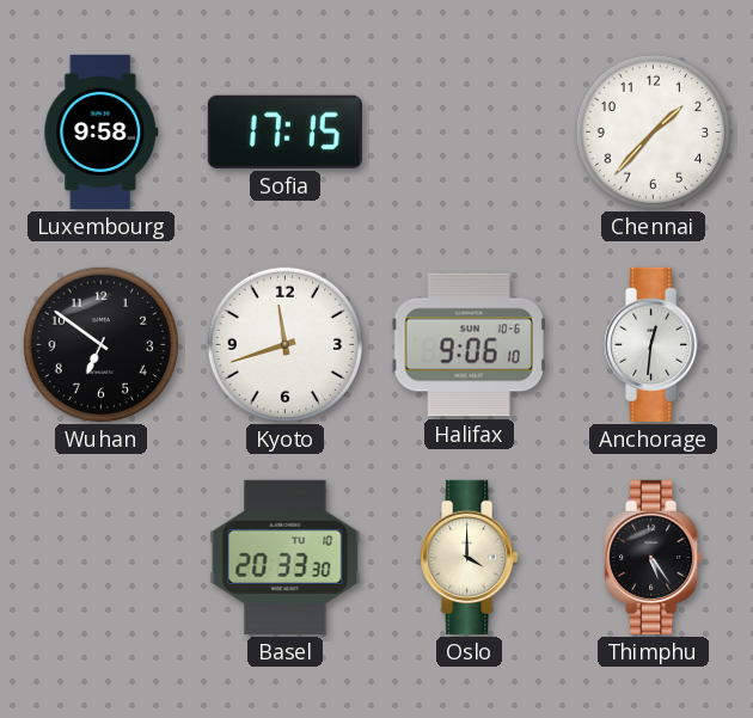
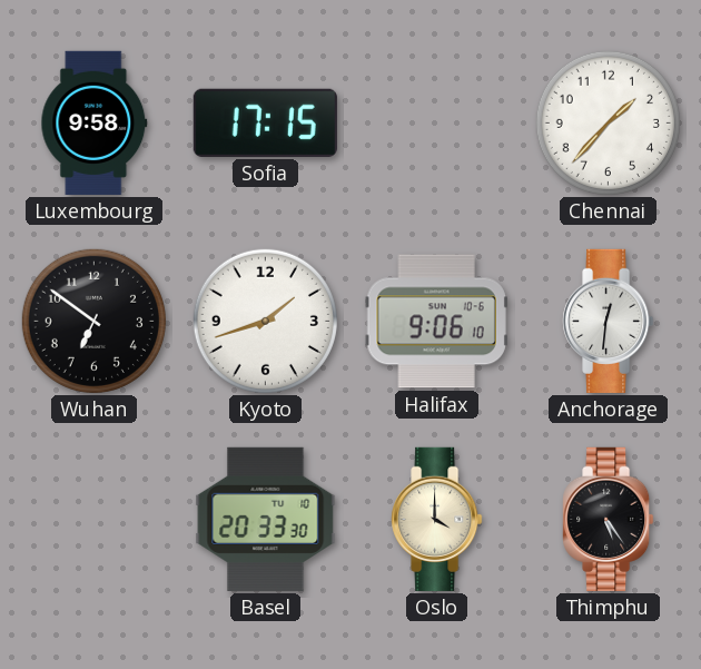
Kyoto: 11:42 -> 1:42
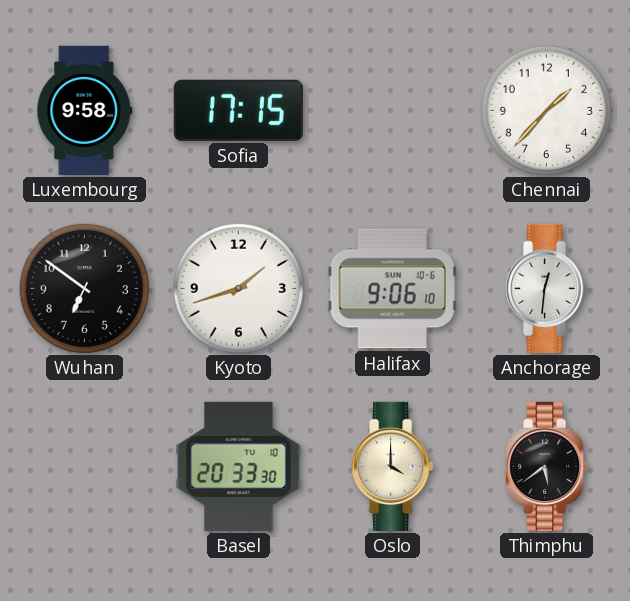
Thimphu: 5:24 -> 5:39
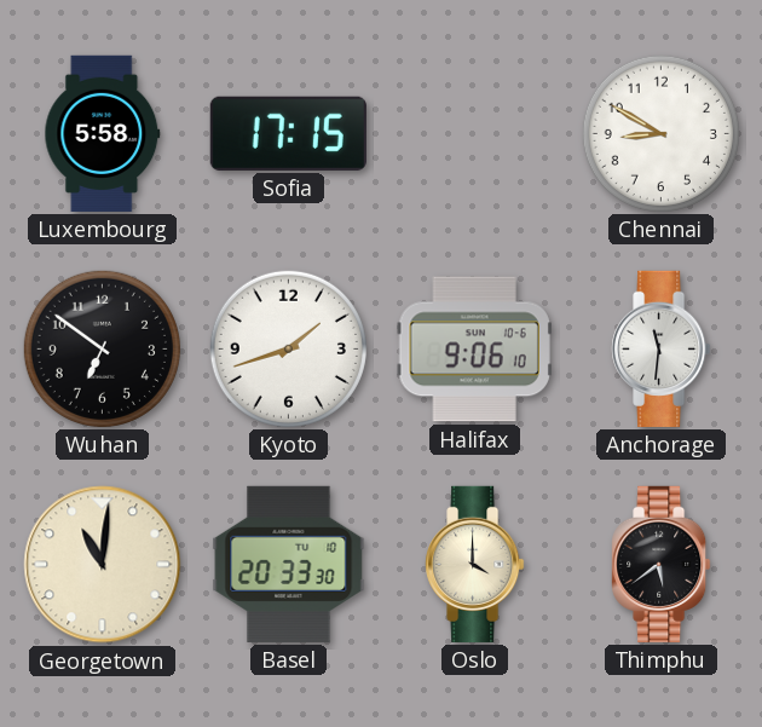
Luxembourg: 9:58 -> 5:58
Chennai: 1:37 -> 8:50
Anchorage: 12:31 -> 11:31
Georgetown: none -> 11:01
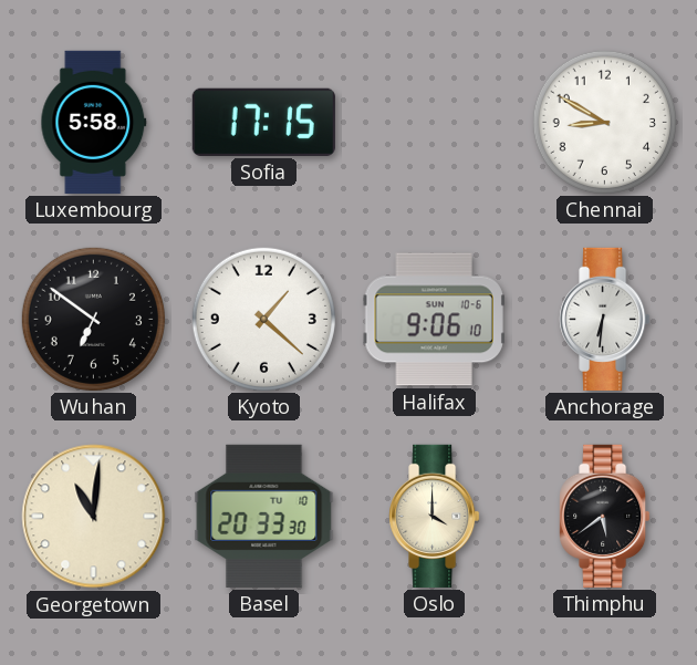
Kyoto: 1:42 -> 1:22
Anchorage: 11:31 -> 6:31
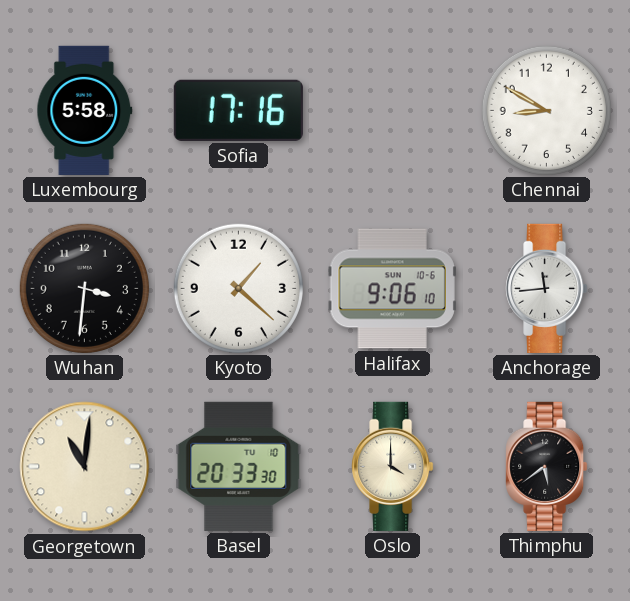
Sofia: 17:15 -> 17:16
Wuhan: 6:51 -> 3:31
Anchorage: 6:31 -> 11:44
